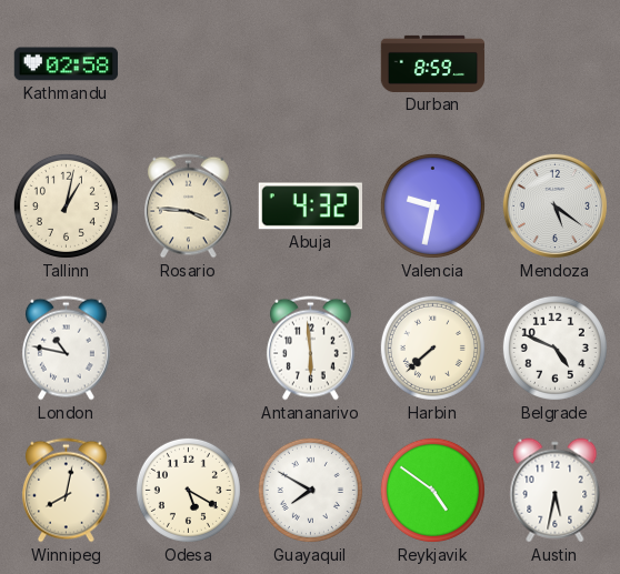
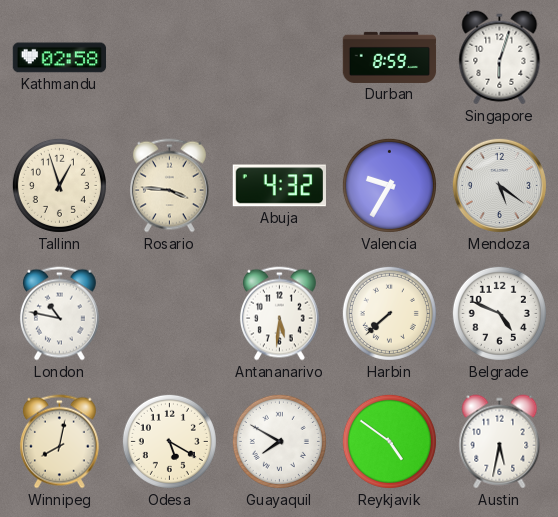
Singapore: none -> 6:03
Tallinn: 1:02 -> 12:57
Valencia: 9:32 -> 9:35
Antananarivo: 5:59 -> 5:31
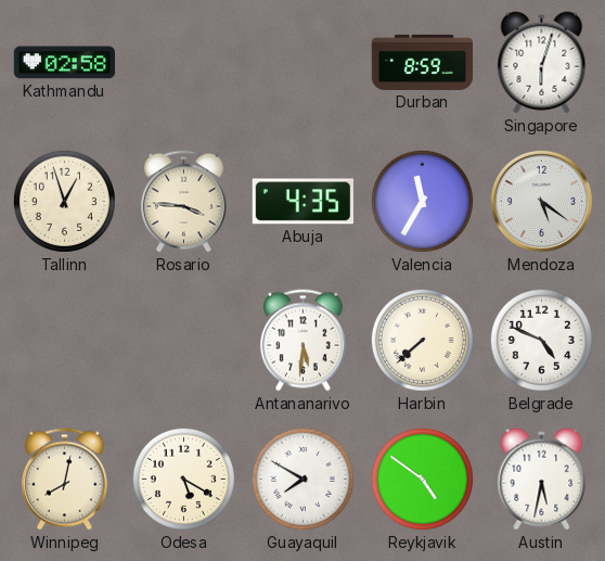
Abuja: 4:32 -> 4:35
Valencia: 9:35 -> 11:35
London: 10:47 -> none
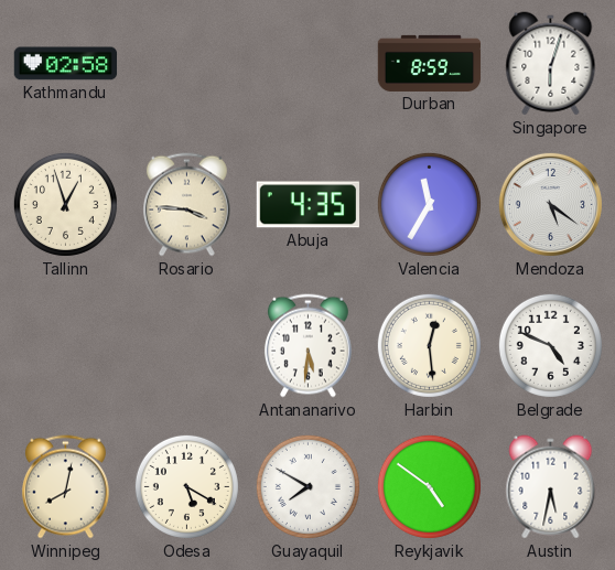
Harbin: 7:38 -> 12:29
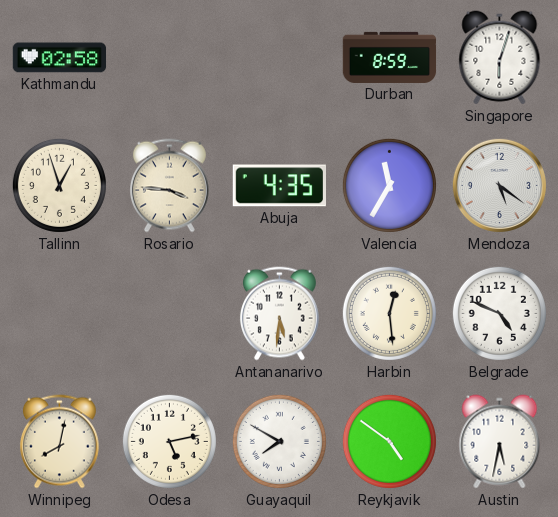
Odesa: 5:20 -> 5:13
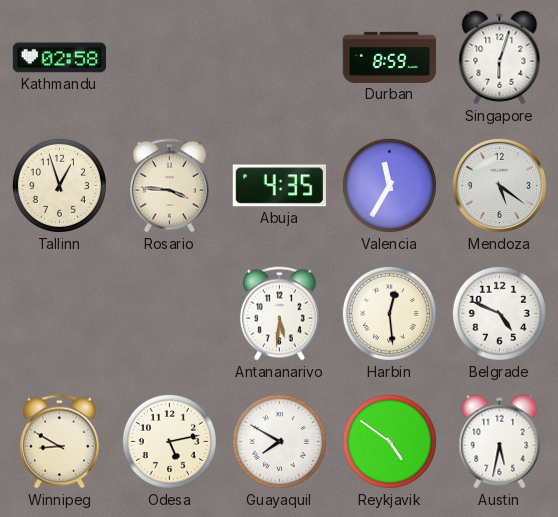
Winnipeg: 8:02 -> 8:50
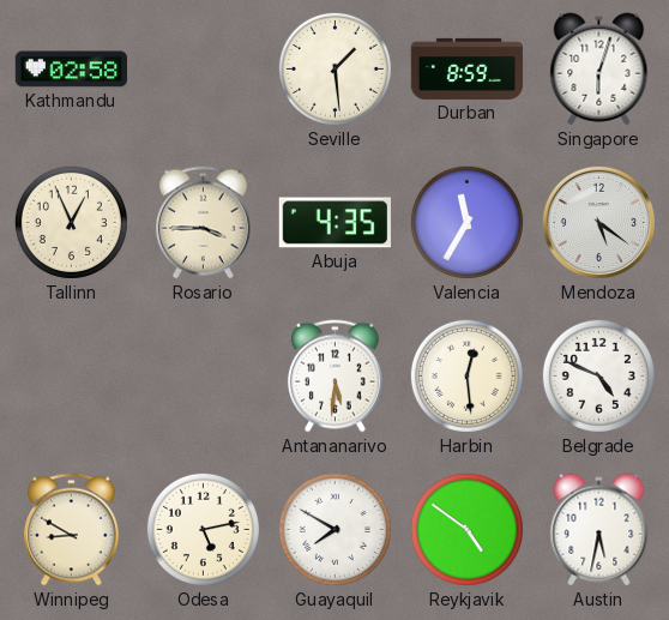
Seville: none -> 1:29
Tallinn: 12:57 -> 12:56
Rosario: 3:46 -> 3:45
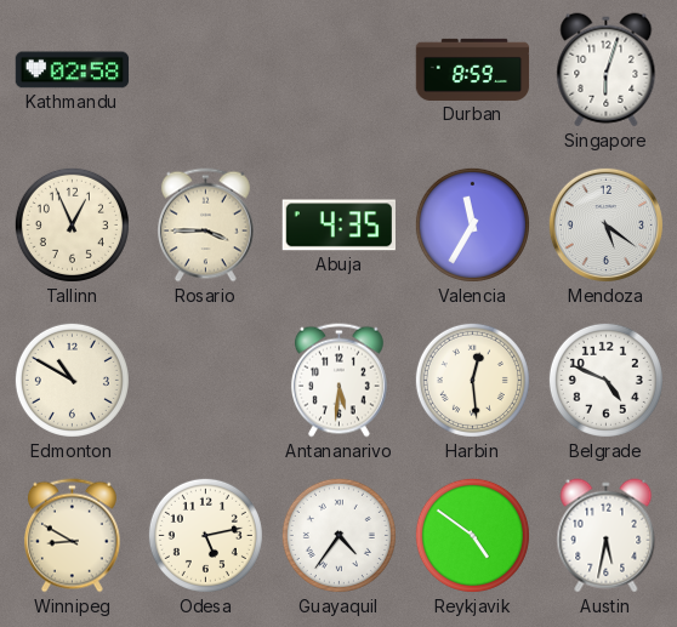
Seville: 1:29 -> none
Edmonton: none -> 10:50
Guayaquil: 7:50 -> 4:36
